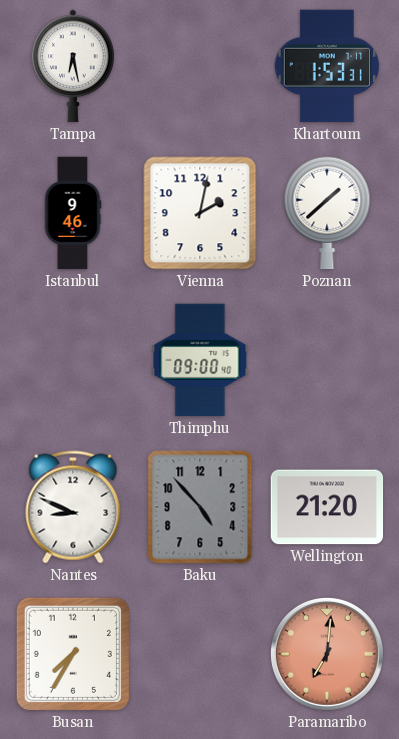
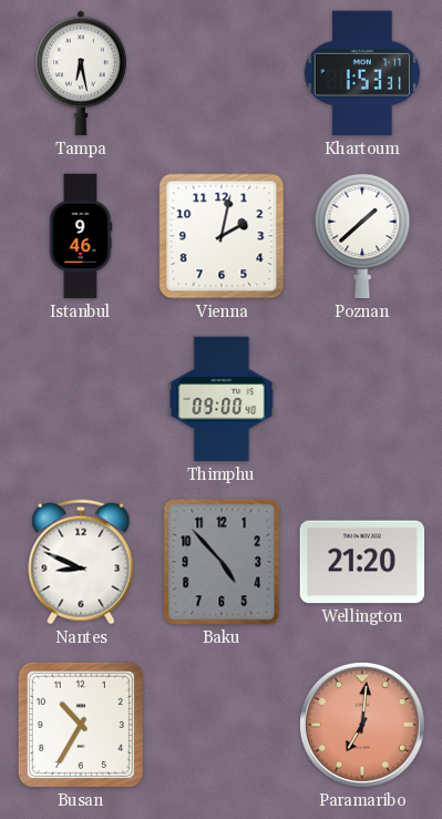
Busan: 7:35 -> 10:35
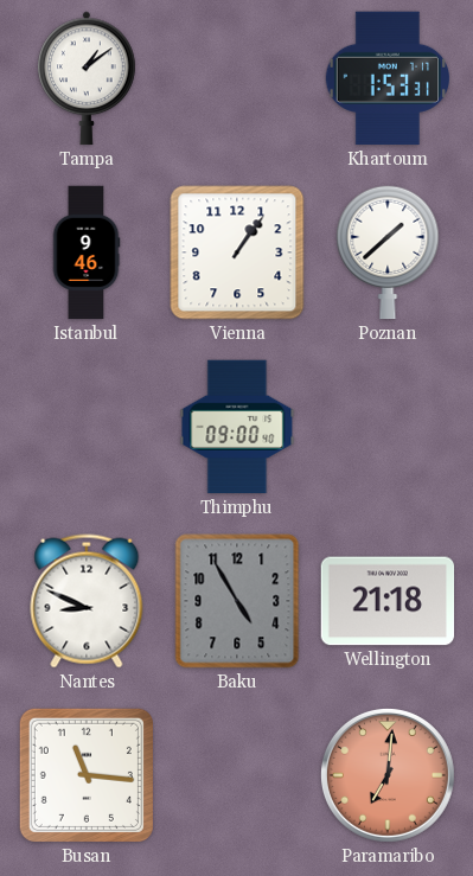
Tampa: 6:28 -> 1:09
Vienna: 2:02 -> 1:06
Baku: 4:53 -> 4:55
Wellington: 21:20 -> 21:18
Busan: 10:35 -> 11:16
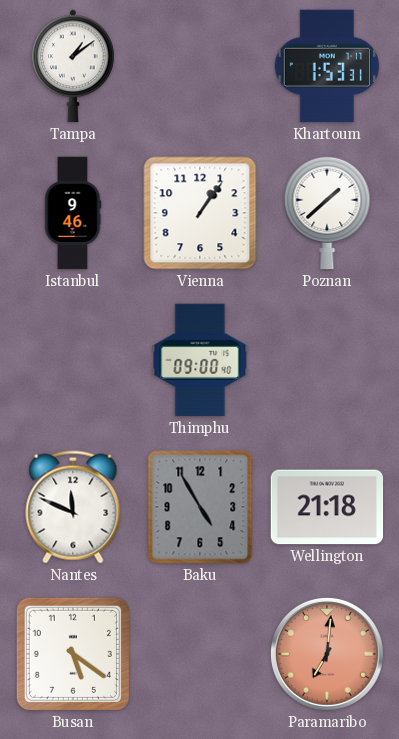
Nantes: 8:49 -> 11:49
Busan: 11:16 -> 5:21
